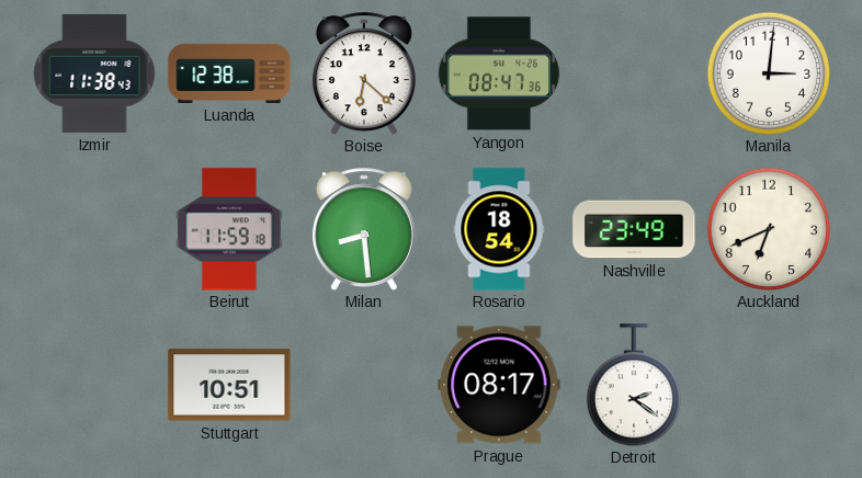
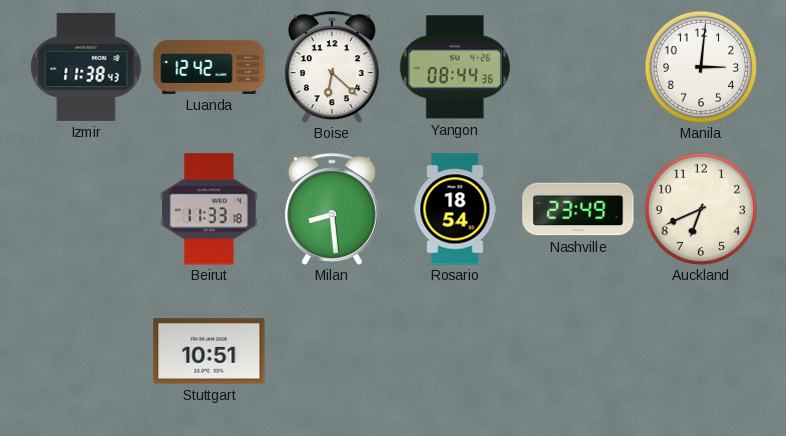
Luanda: 12:38 -> 12:42
Yangon: 08:47 -> 08:44
Beirut: 11:59 -> 11:33
Prague: 08:17 -> none
Detroit: 2:21 -> none
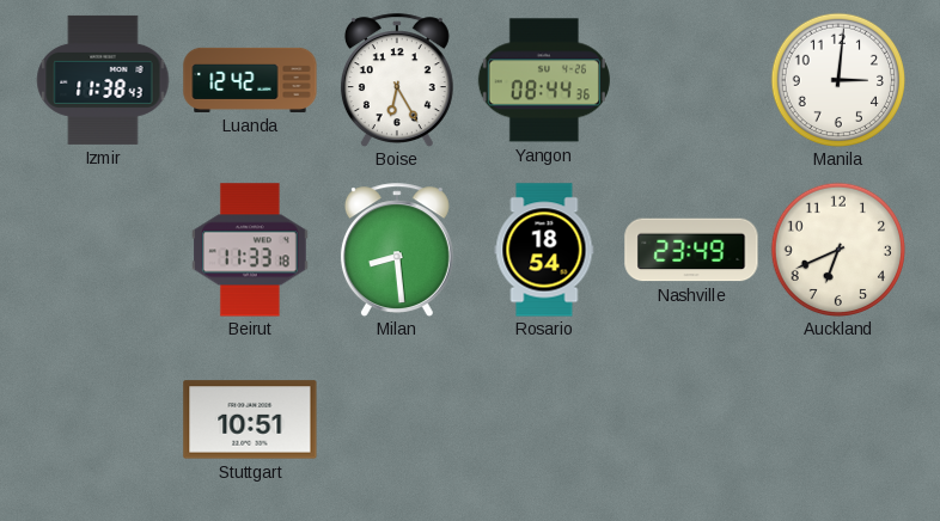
Boise: 6:22 -> 6:25
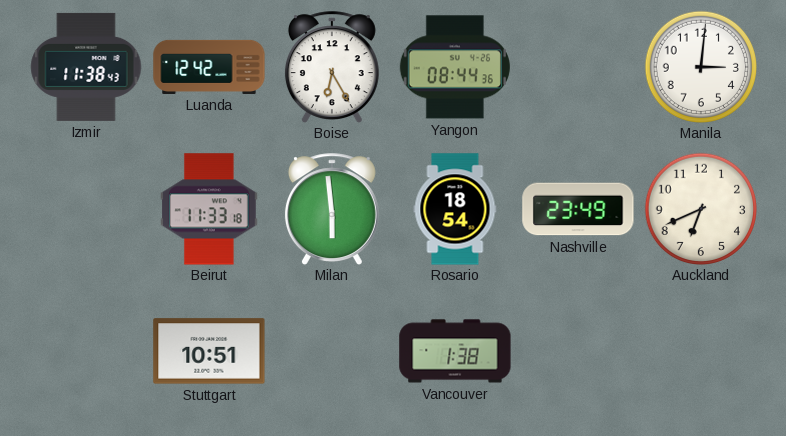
Milan: 8:29 -> 5:59
Vancouver: none -> 1:38
